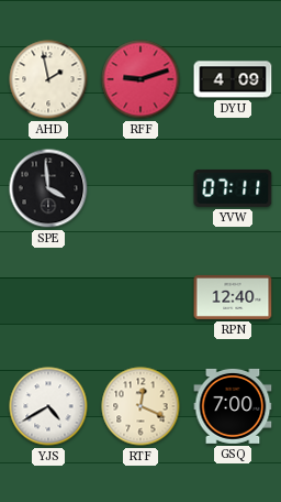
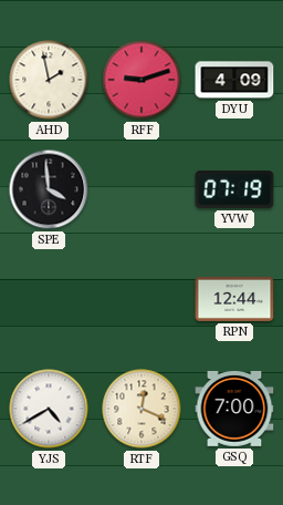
YVW: 07:11 -> 07:19
RPN: 12:40 -> 12:44
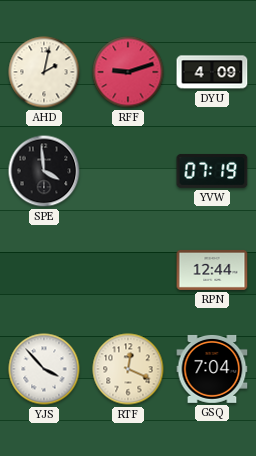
AHD: 1:58 -> 2:02
YJS: 4:40 -> 3:53
GSQ: 7:00 -> 7:04
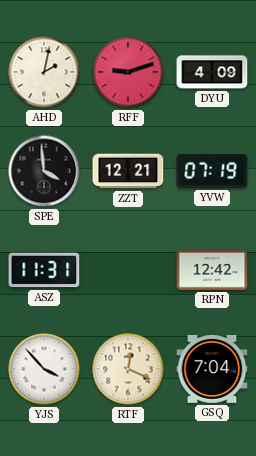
ZZT: none -> 12:21
ASZ: none -> 11:31
RPN: 12:44 -> 12:42
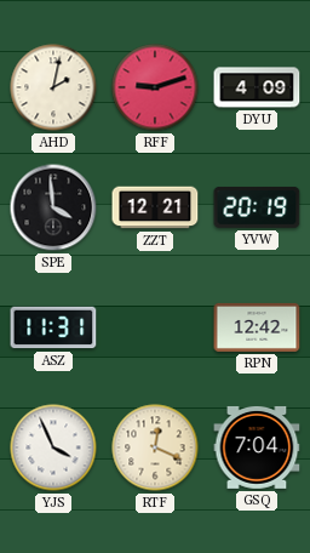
YVW: 07:19 -> 20:19
YJS: 3:53 -> 3:56
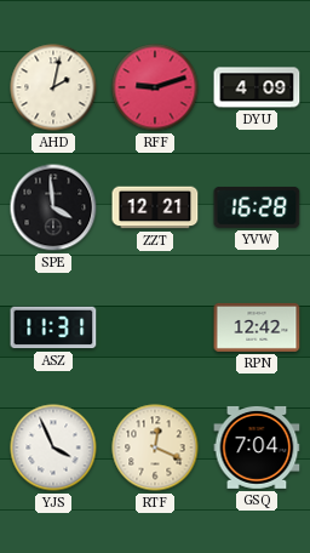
YVW: 20:19 -> 16:28
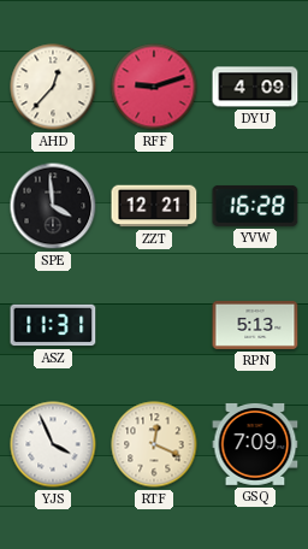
AHD: 2:02 -> 12:37
RPN: 12:42 -> 5:13
GSQ: 7:04 -> 7:09
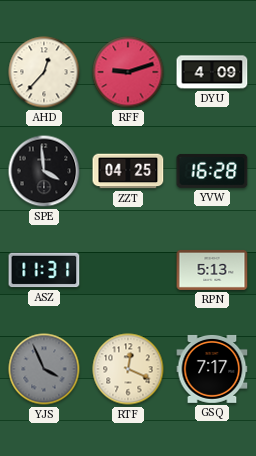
ZZT: 12:21 -> 04:25
YJS dial: white -> grey
GSQ: 7:09 -> 7:17
